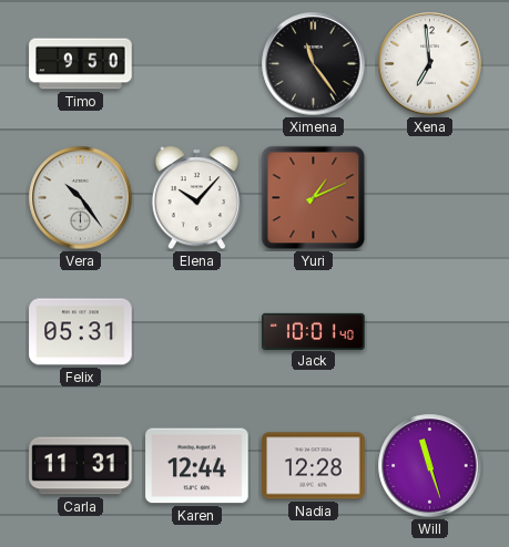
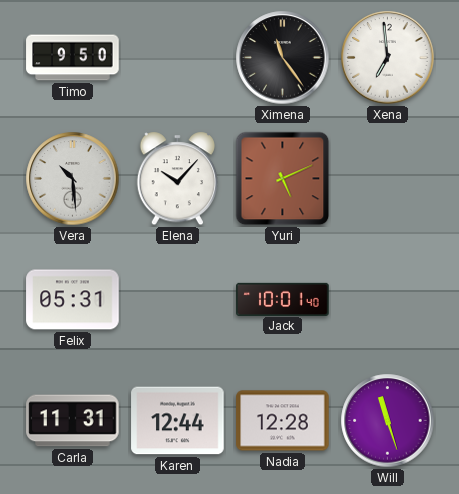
Vera: 10:24 -> 10:29
Yuri: 1:11 -> 5:11
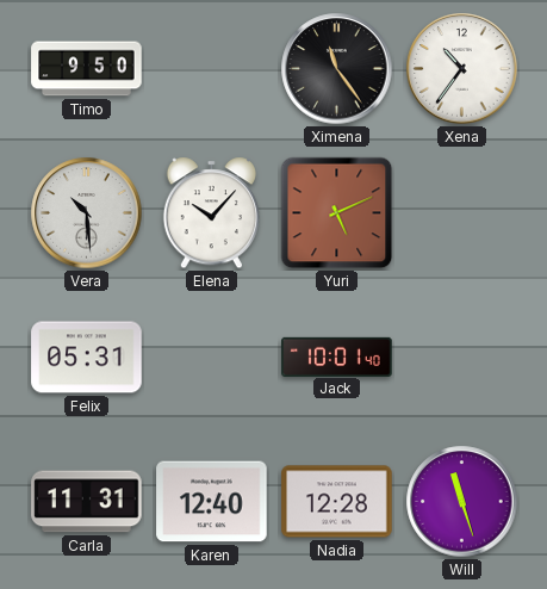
Xena: 6:59 -> 10:36
Karen: 12:44 -> 12:40
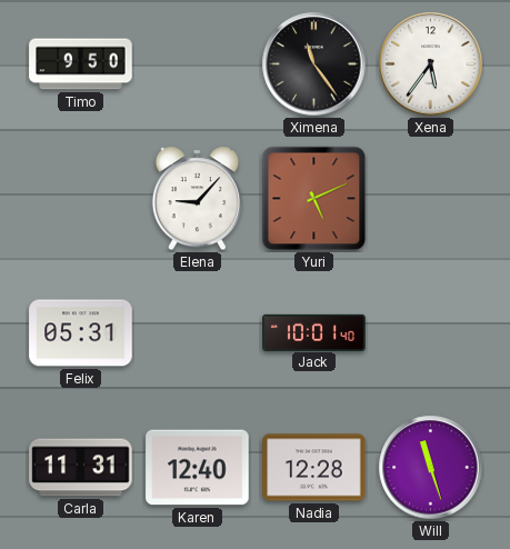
Xena: 10:36 -> 5:36
Vera: 10:29 -> none
Elena: 10:07 -> 9:07
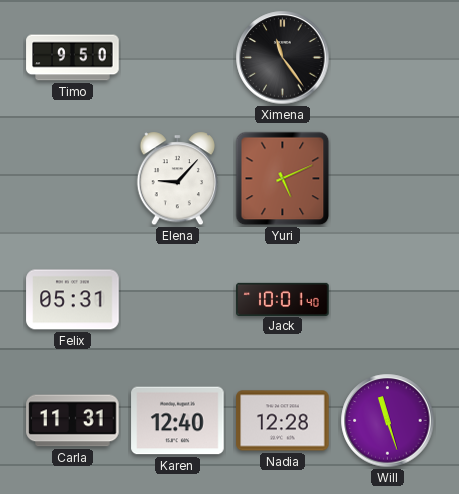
Xena: 5:36 -> none
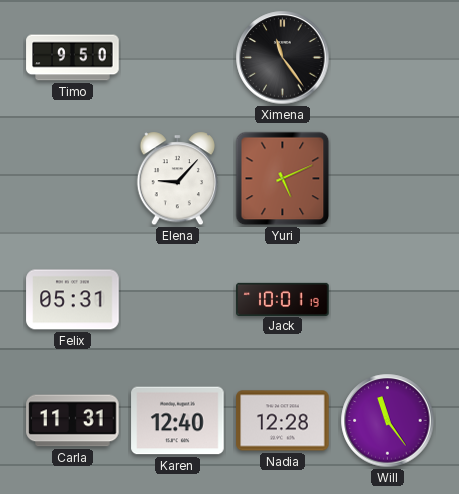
Jack: 10:01:40 -> 10:01:19
Will: 11:27 -> 11:24
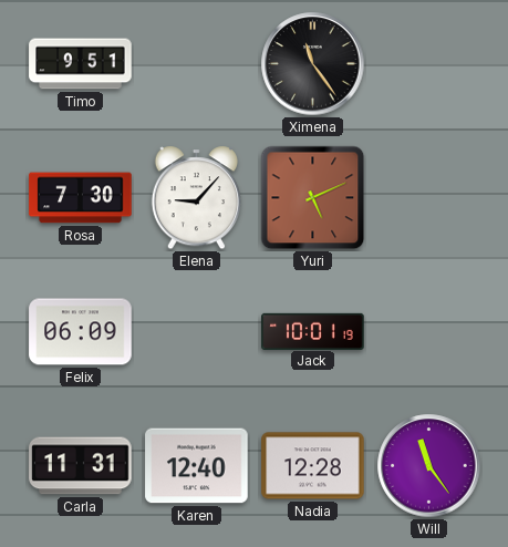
Timo: 9:50 -> 9:51
Rosa: none -> 7:30
Felix: 05:31 -> 06:09
